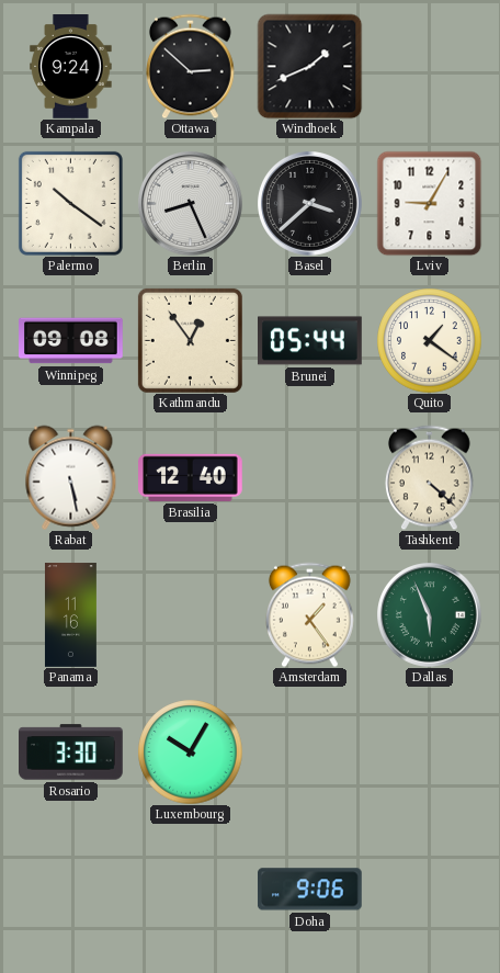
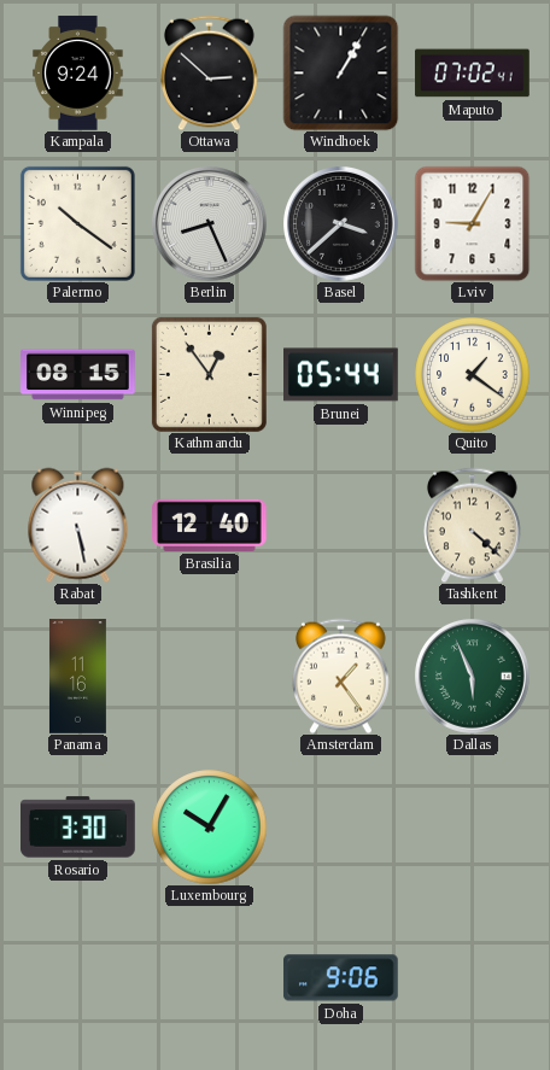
Windhoek: 1:41 -> 1:05
Maputo: none -> 07:02
Winnipeg: 09:08 -> 08:15
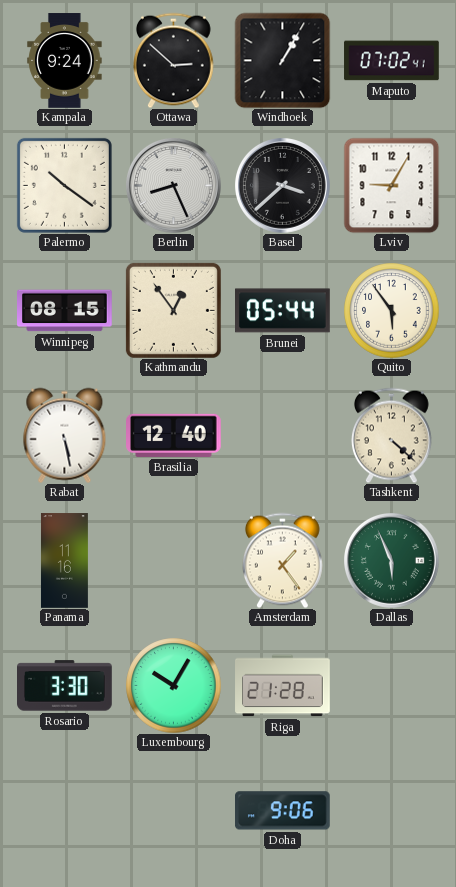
Quito: 1:21 -> 5:54
Riga: none -> 21:28
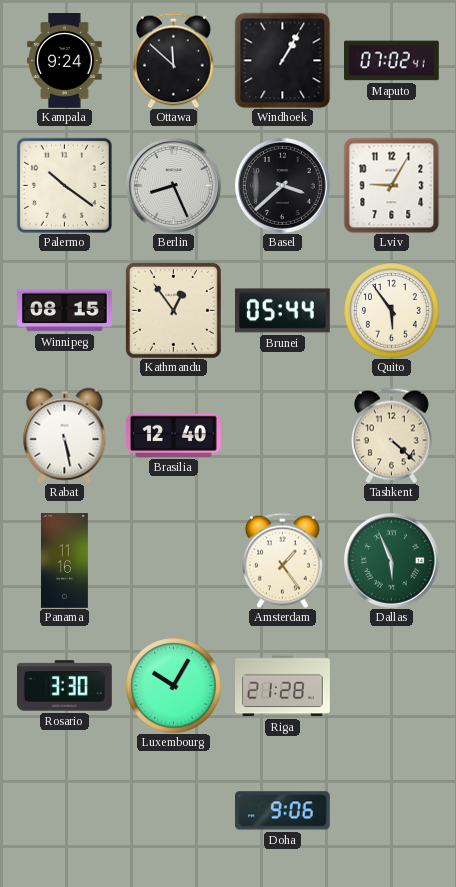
Ottawa: 2:52 -> 11:52
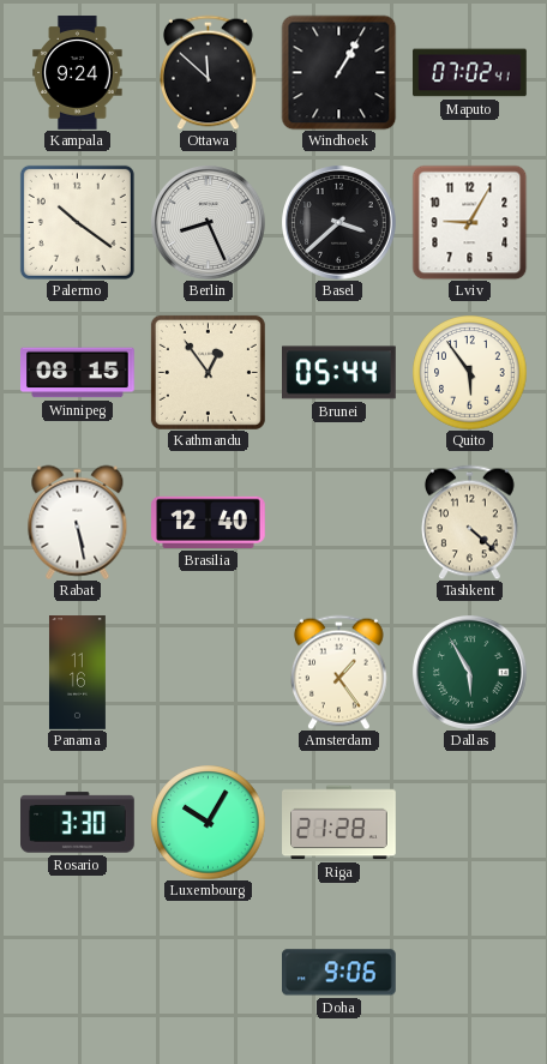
Dallas: 5:56 -> 5:55
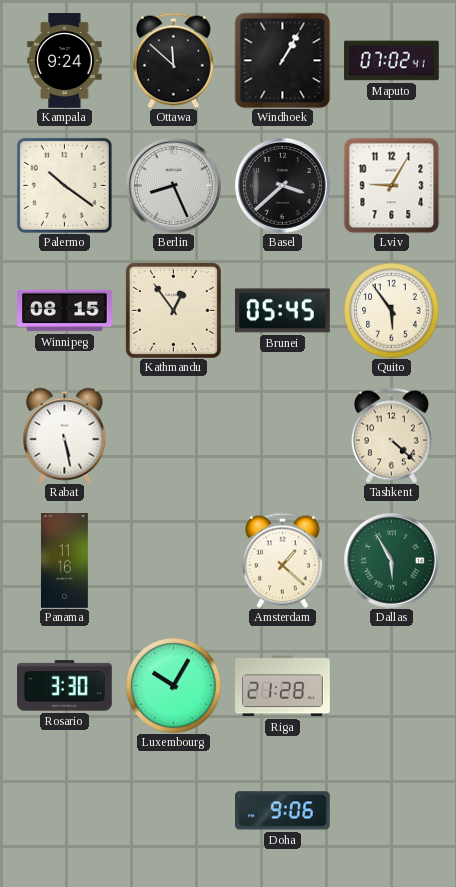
Brunei: 05:44 -> 05:45
Brasilia: 12:40 -> none
Amsterdam: 1:24 -> 1:22
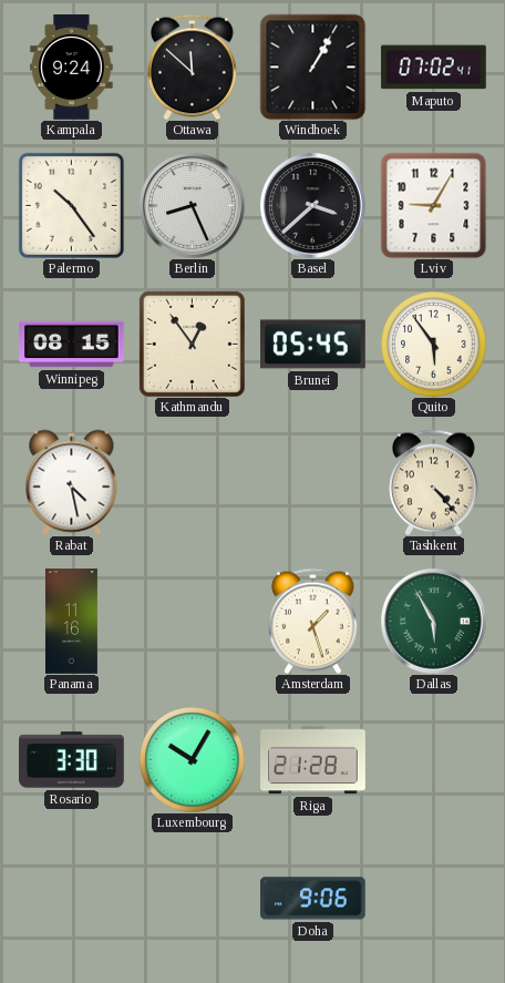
Palermo: 10:21 -> 10:24
Rabat: 5:28 -> 4:28
Tashkent: 4:22 -> 4:23
Amsterdam: 1:22 -> 1:27
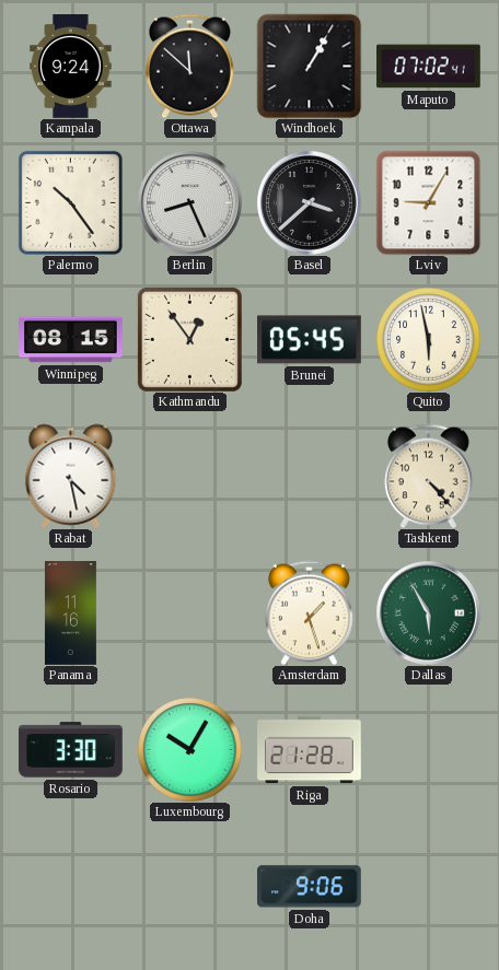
Quito: 5:54 -> 5:58
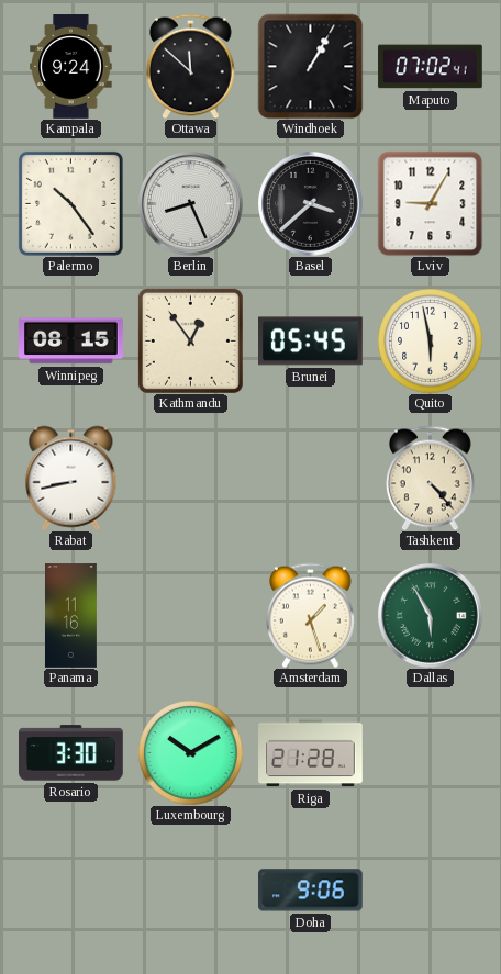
Rabat: 4:28 -> 8:43
Luxembourg: 10:05 -> 10:10
